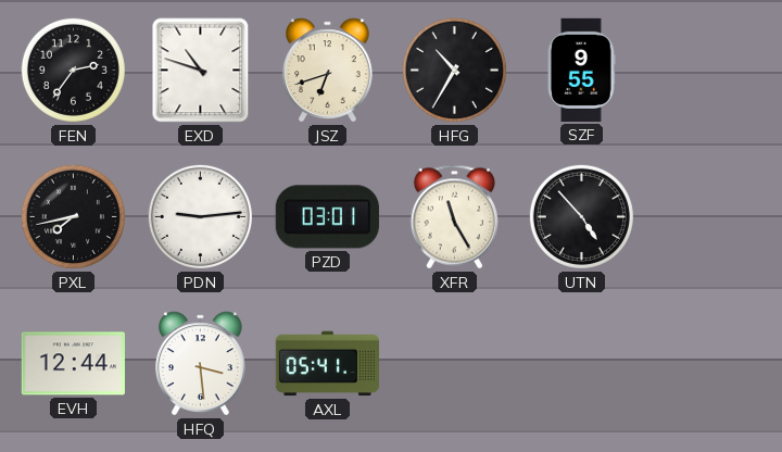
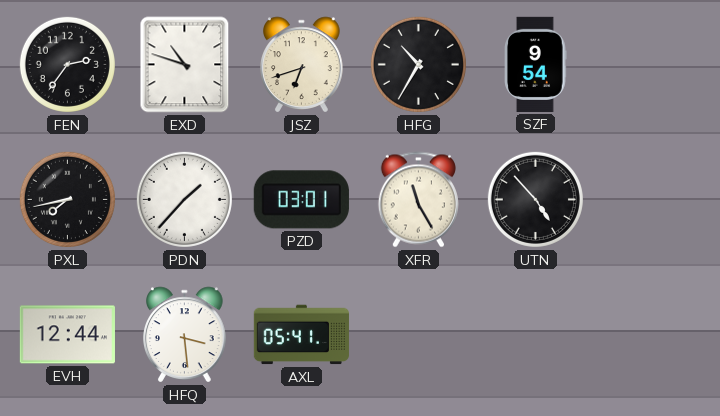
SZF: 9:55 -> 9:54
PDN: 9:14 -> 1:37
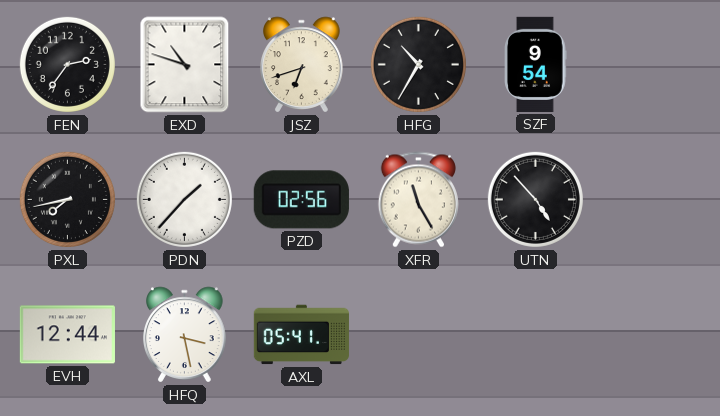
PZD: 03:01 -> 02:56
HFQ: 3:29 -> 3:28
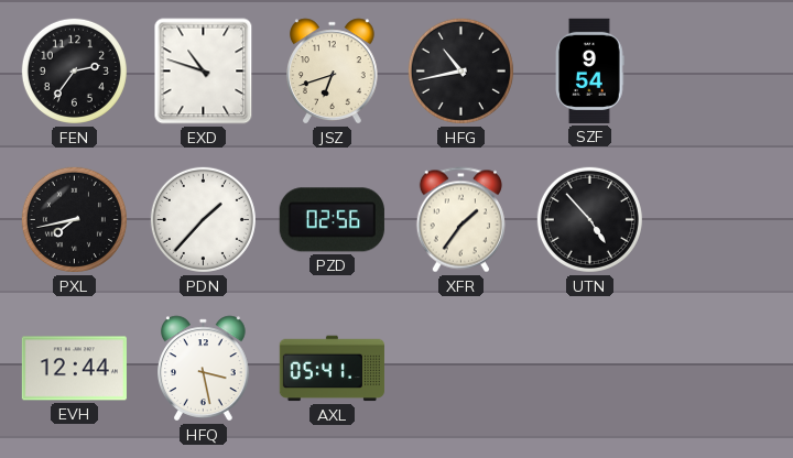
HFG: 10:35 -> 10:43
XFR: 11:25 -> 1:36
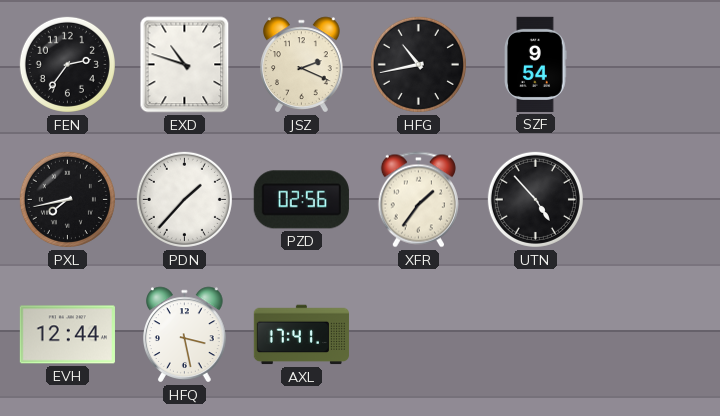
JSZ: 6:42 -> 2:19
AXL: 05:41 -> 17:41
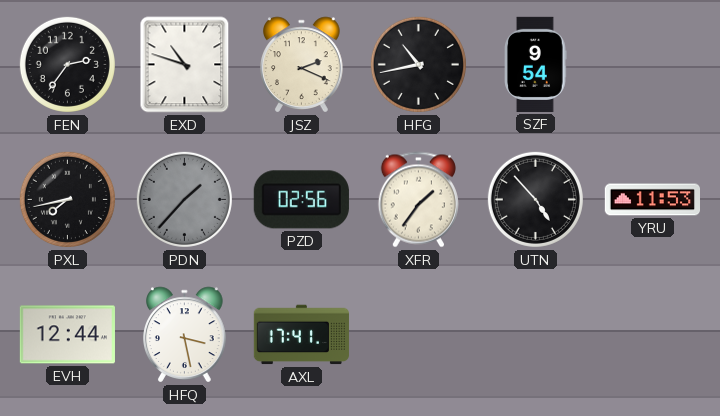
PDN dial: white -> grey
YRU: none -> 11:53
